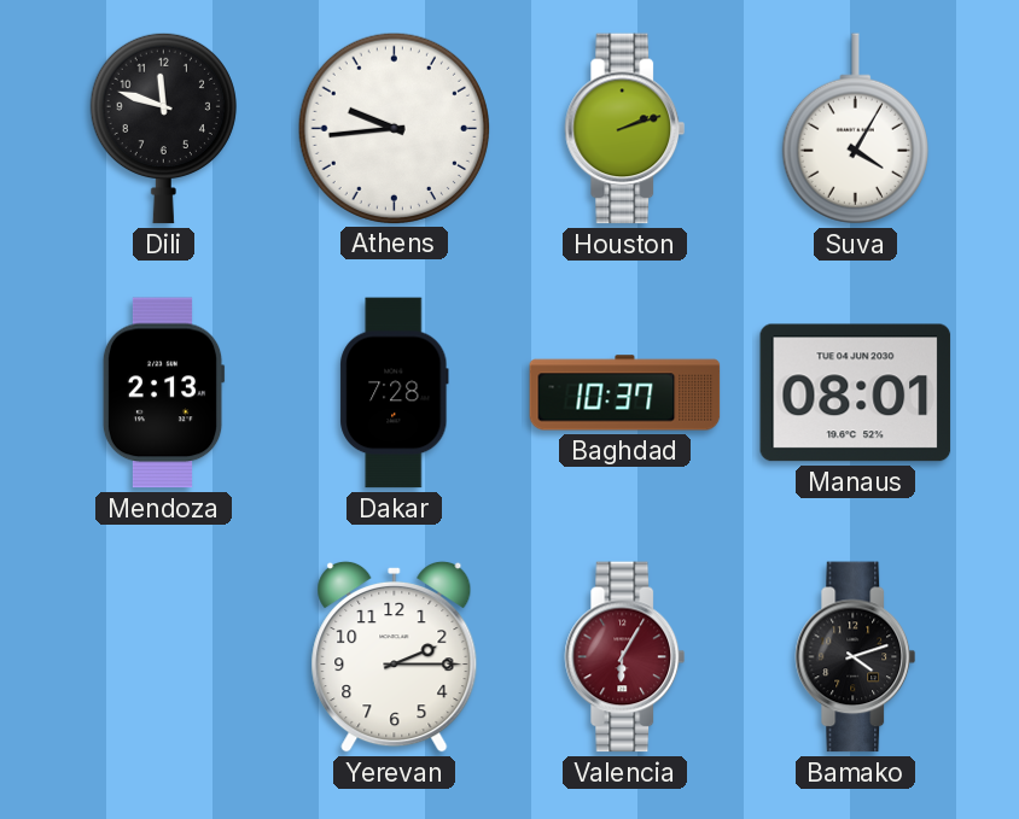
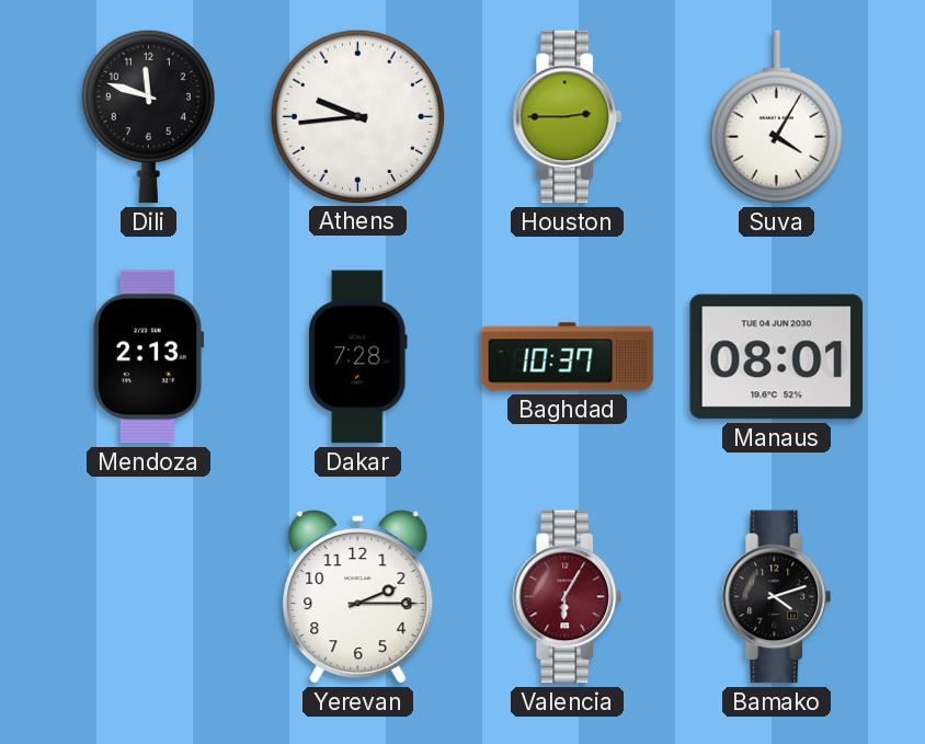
Houston: 2:12 -> 2:45
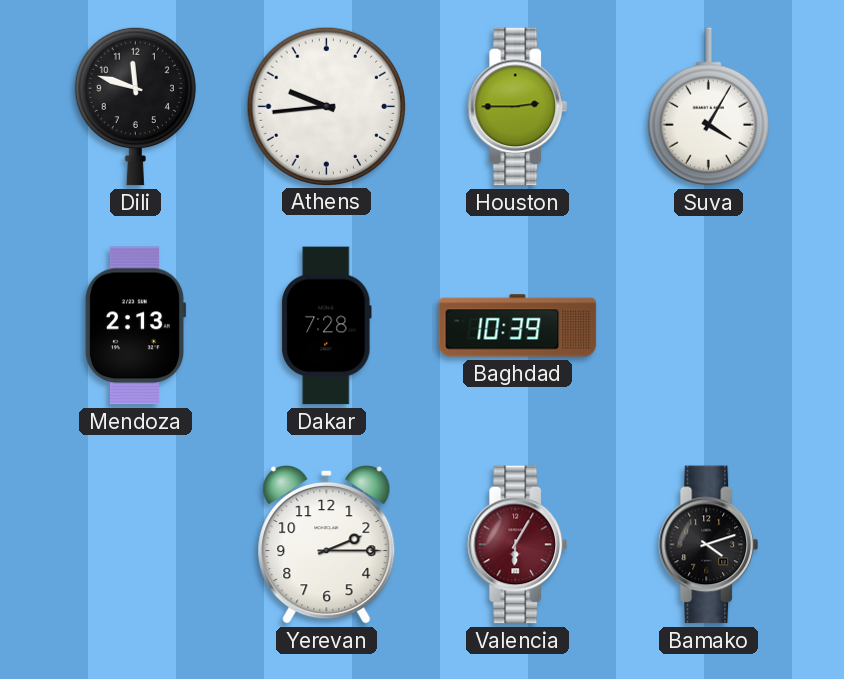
Baghdad: 10:37 -> 10:39
Manaus: 08:01 -> none
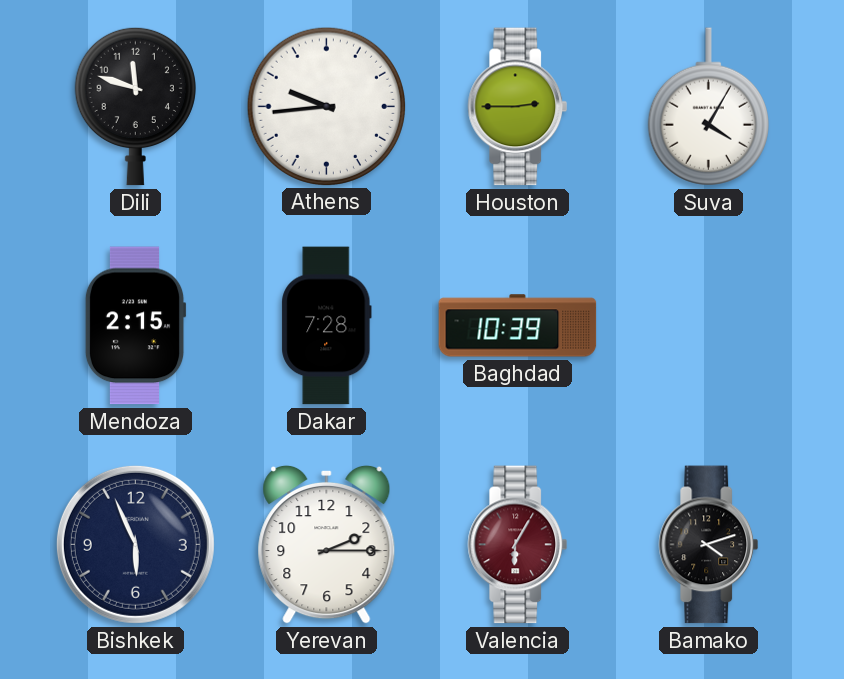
Mendoza: 2:13 -> 2:15
Bishkek: none -> 5:56
